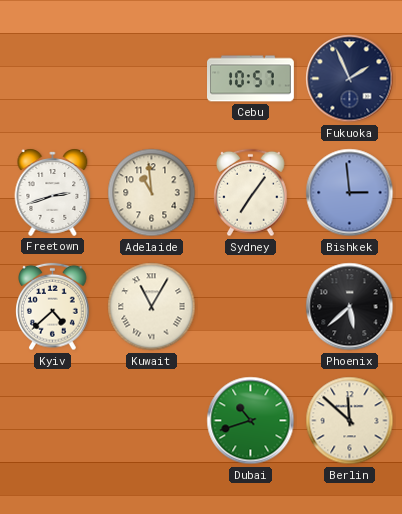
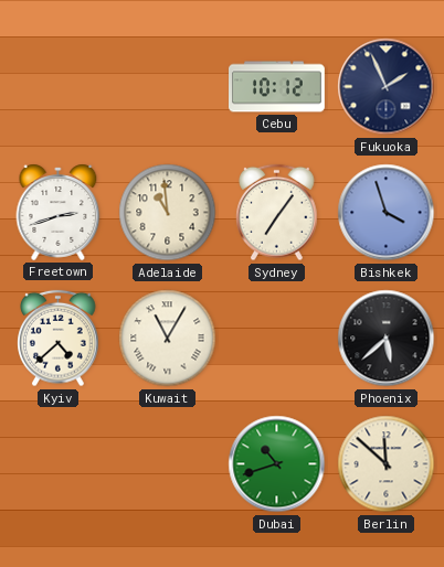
Cebu: 10:57 -> 10:12
Bishkek: 2:59 -> 3:57
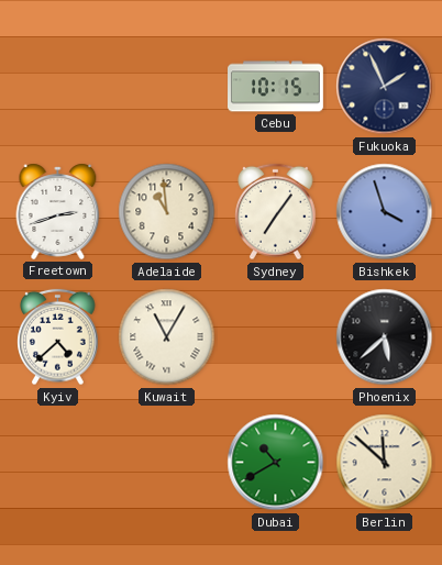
Cebu: 10:12 -> 10:15
Dubai: 10:42 -> 10:40
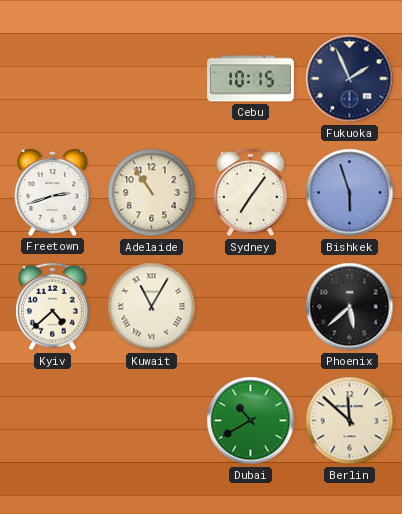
Adelaide: 10:59 -> 10:54
Bishkek: 3:57 -> 5:57
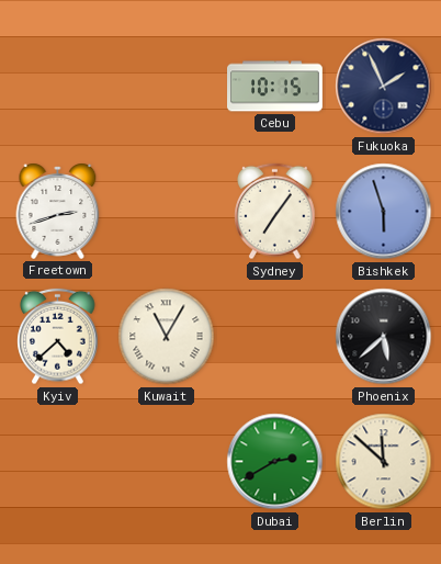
Adelaide: 10:54 -> none
Dubai: 10:40 -> 2:40
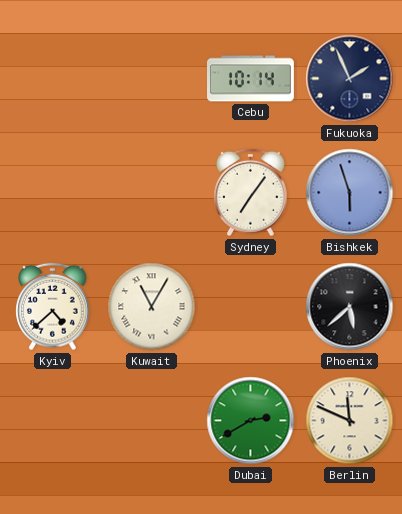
Cebu: 10:15 -> 10:14
Freetown: 2:42 -> none
Berlin: 11:52 -> 11:49
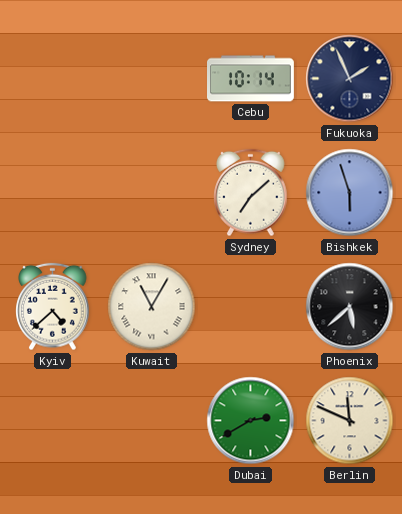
Sydney: 7:06 -> 7:08
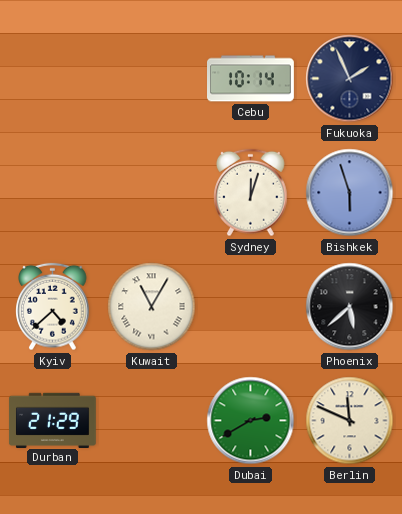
Sydney: 7:08 -> 12:03
Durban: none -> 21:29
